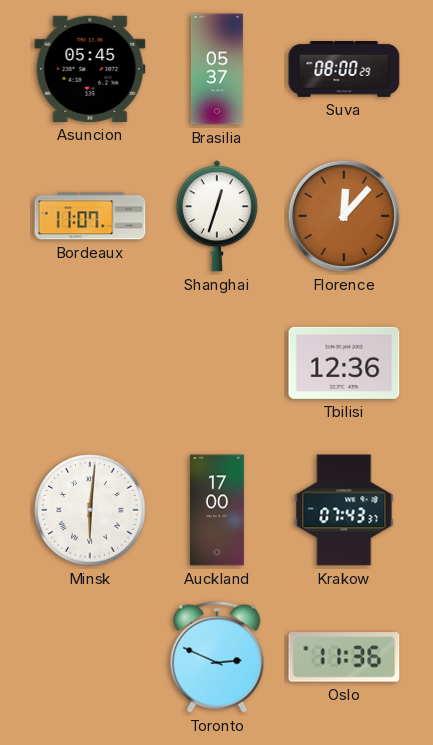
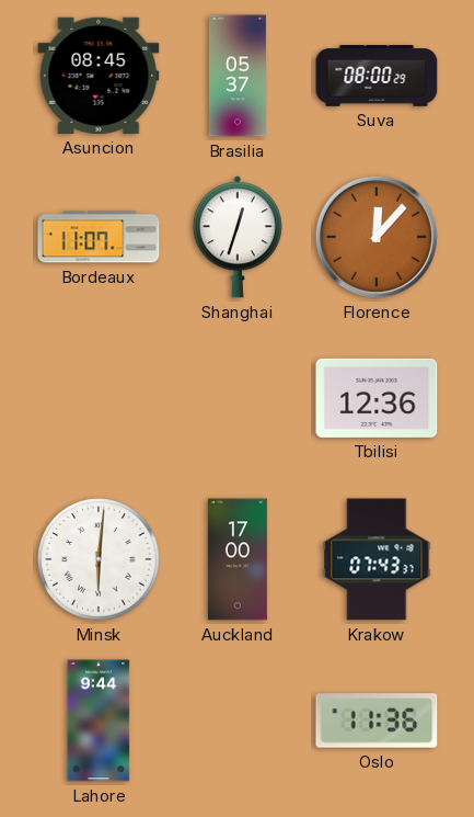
Asuncion: 05:45 -> 08:45
Lahore: none -> 9:44
Toronto: 2:49 -> none
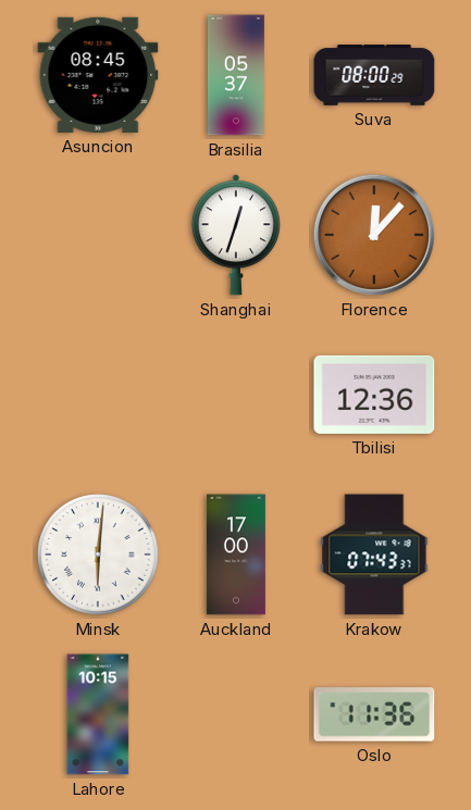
Bordeaux: 11:07 -> none
Lahore: 9:44 -> 10:15
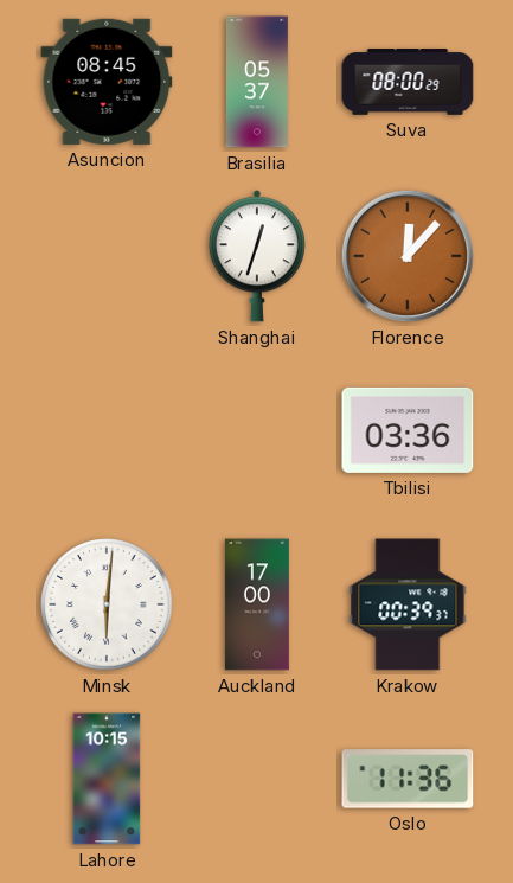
Tbilisi: 12:36 -> 03:36
Krakow: 07:43 -> 00:39
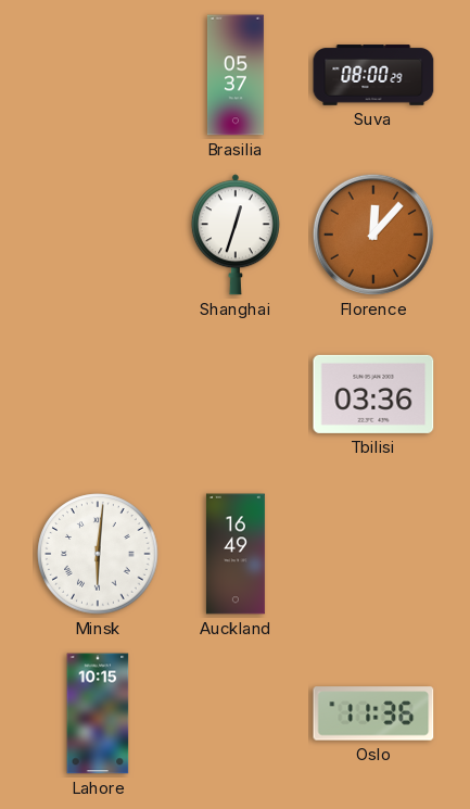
Asuncion: 08:45 -> none
Auckland: 17:00 -> 16:49
Krakow: 00:39 -> none
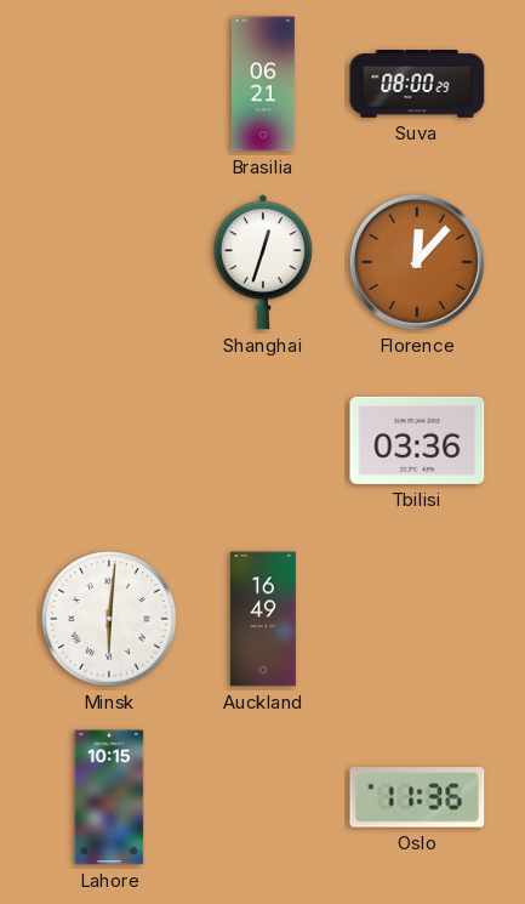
Brasilia: 05:37 -> 06:21
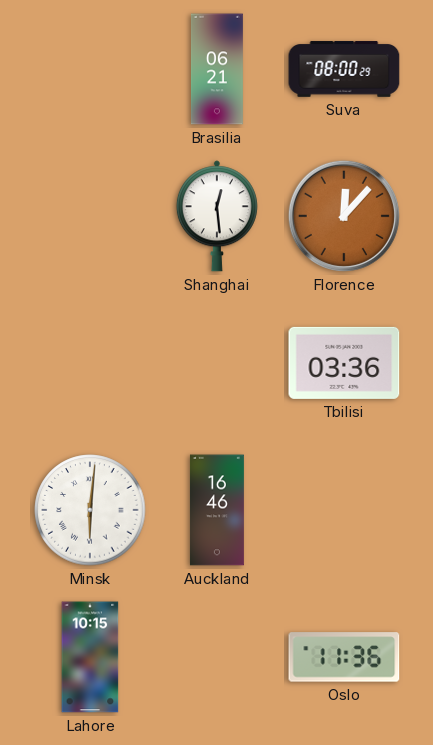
Shanghai: 12:33 -> 12:29
Auckland: 16:49 -> 16:46
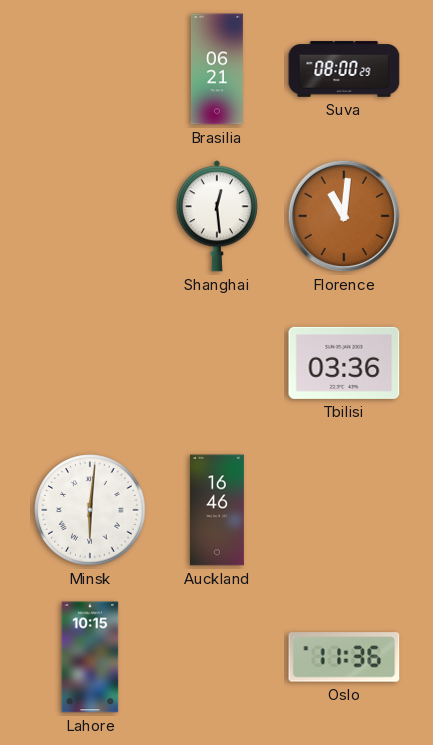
Florence: 12:07 -> 11:01
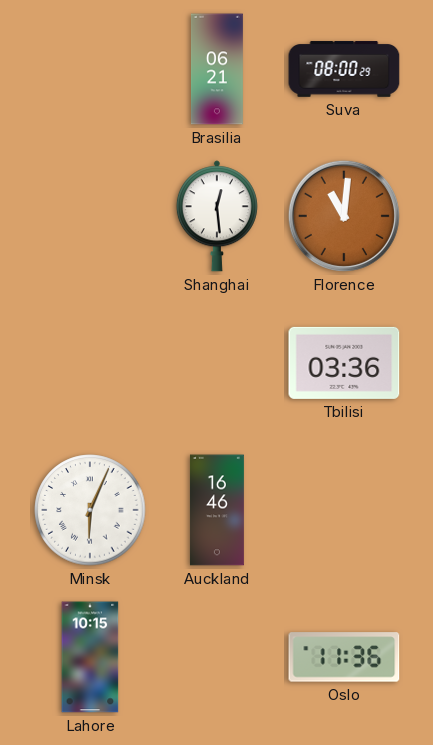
Minsk: 6:01 -> 6:04
